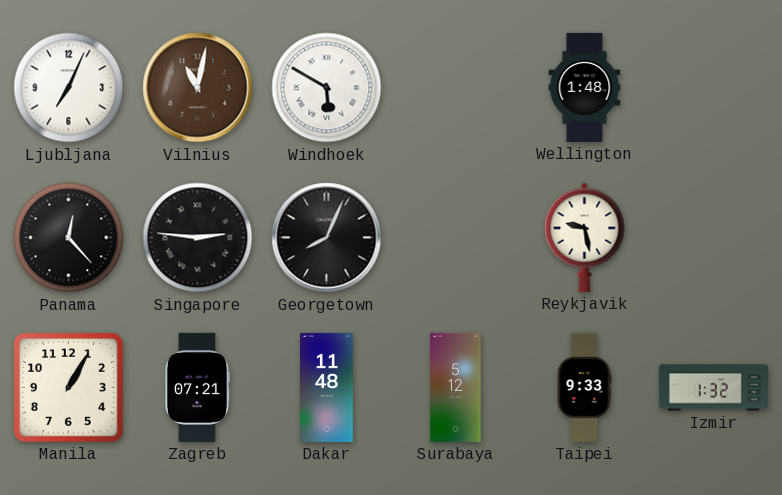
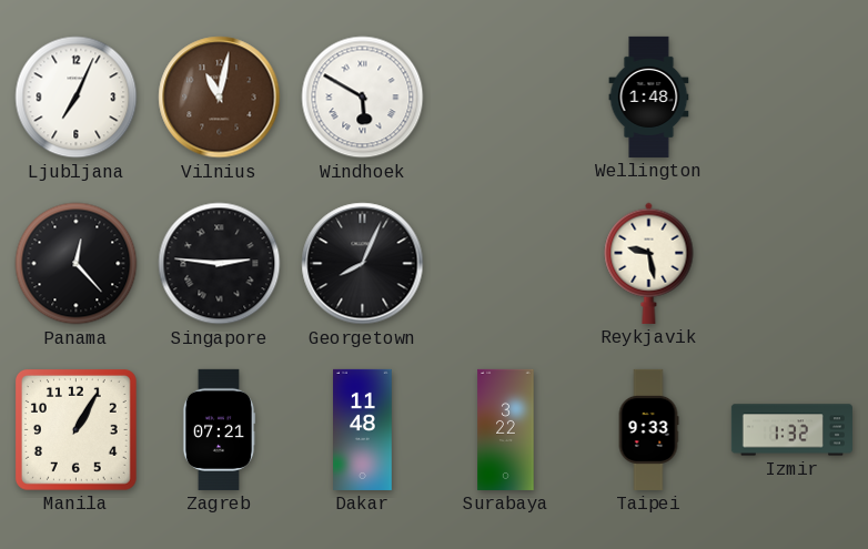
Surabaya: 5:12 -> 3:22
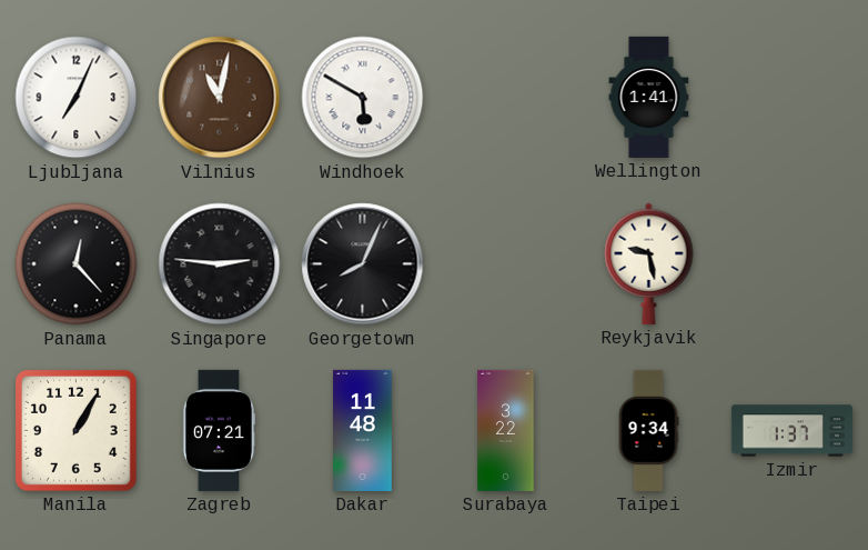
Wellington: 1:48 -> 1:41
Taipei: 9:33 -> 9:34
Izmir: 1:32 -> 1:37
